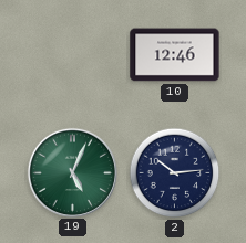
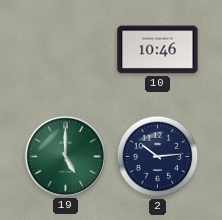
10: 12:46 -> 10:46
19: 5:04 -> 5:00
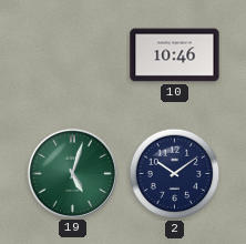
19: 5:00 -> 5:03
2: 10:14 -> 10:09
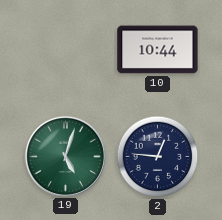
10: 10:46 -> 10:44
2: 10:09 -> 12:46
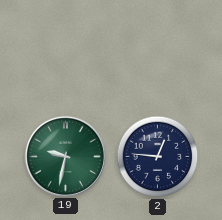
10: 10:44 -> none
19: 5:03 -> 9:32
